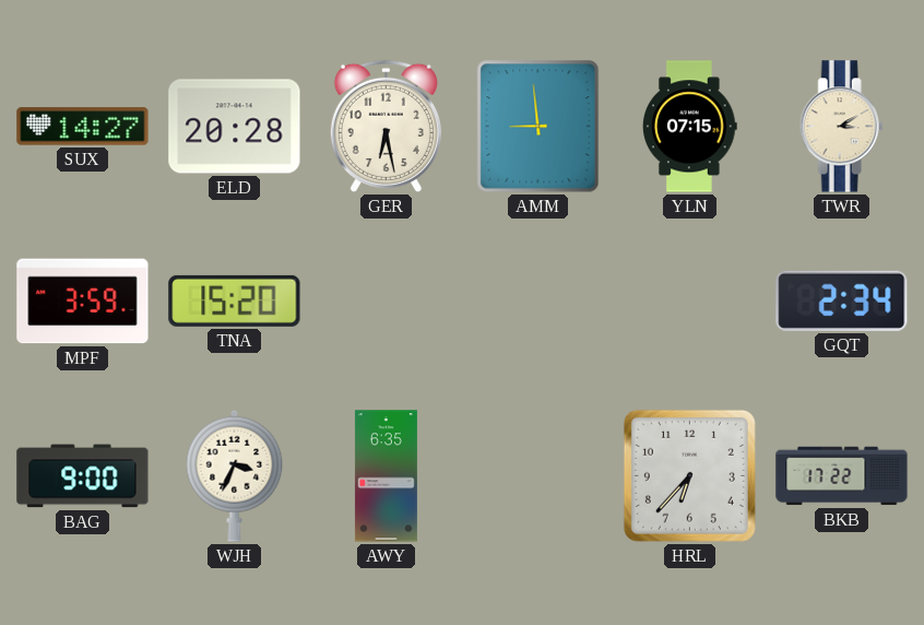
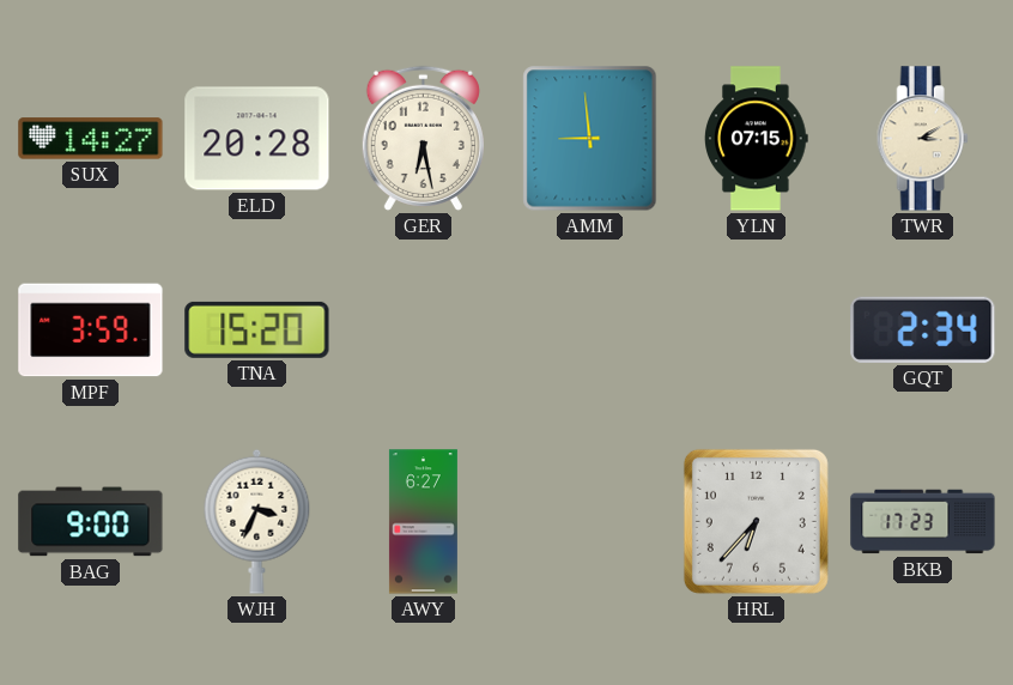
AWY: 6:35 -> 6:27
BKB: 17:22 -> 17:23
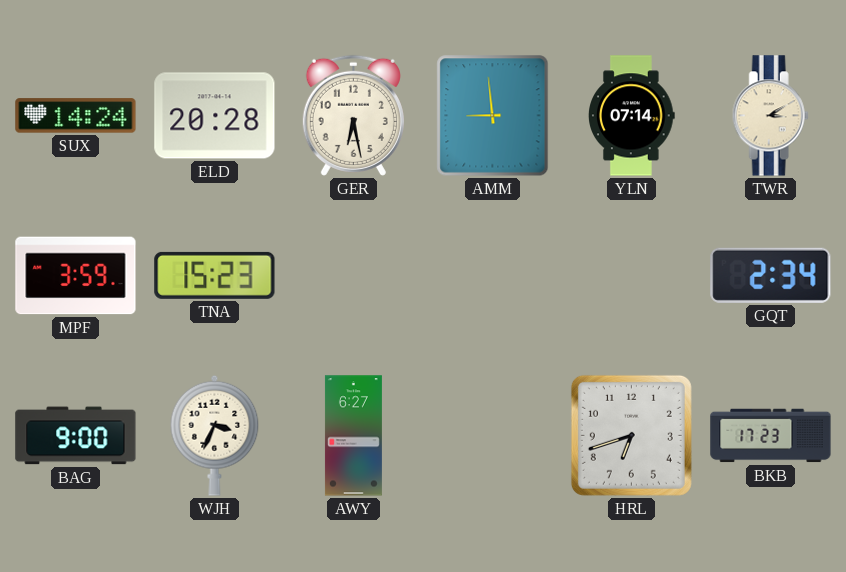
SUX: 14:27 -> 14:24
YLN: 07:15 -> 07:14
TNA: 15:20 -> 15:23
HRL: 6:37 -> 6:42
